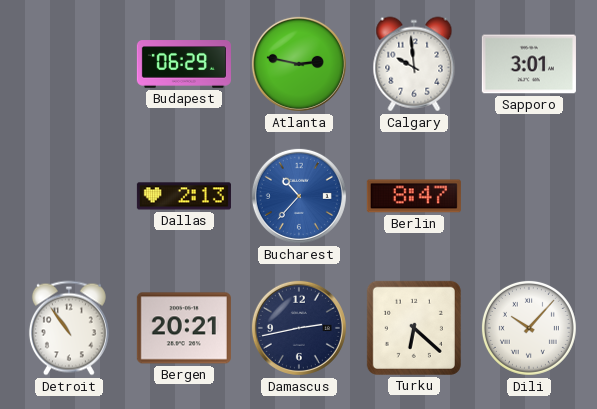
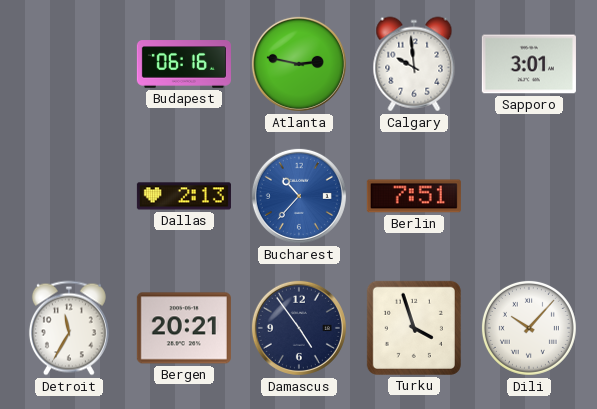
Budapest: 06:29 -> 06:16
Berlin: 8:47 -> 7:51
Detroit: 10:54 -> 11:35
Damascus: 2:43 -> 4:54
Turku: 6:22 -> 3:57
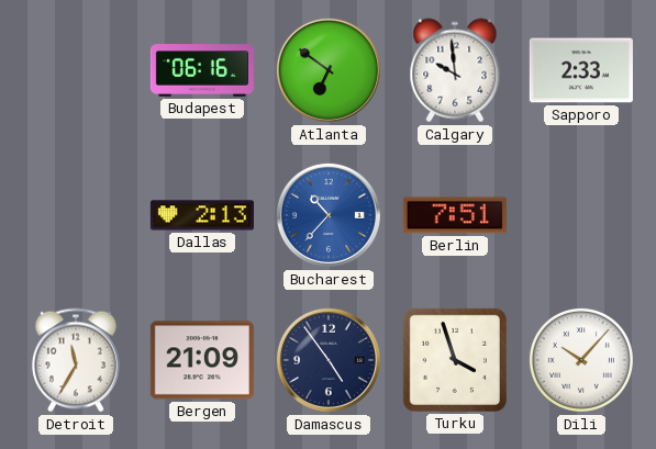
Atlanta: 2:47 -> 6:51
Sapporo: 3:01 -> 2:33
Bergen: 20:21 -> 21:09
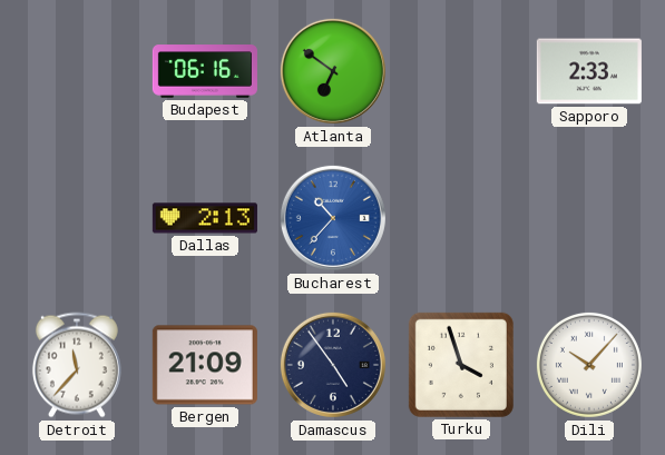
Calgary: 9:59 -> none
Berlin: 7:51 -> none
Detroit: 11:35 -> 11:37
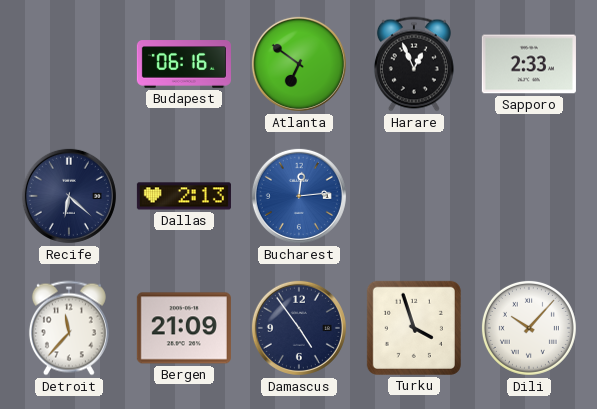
Harare: none -> 12:56
Recife: none -> 6:22
Bucharest: 10:37 -> 12:14
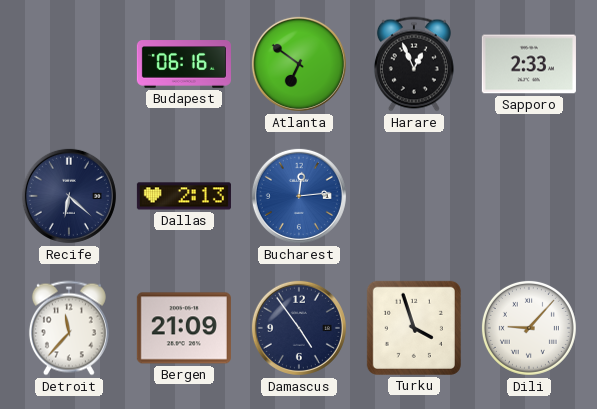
Dili: 10:07 -> 9:07
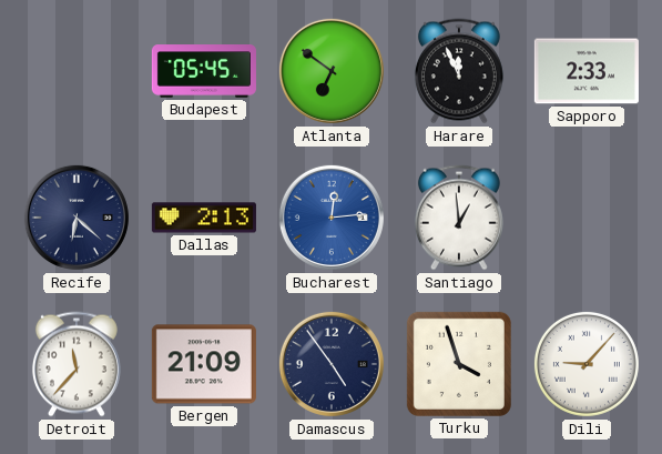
Budapest: 06:16 -> 05:45
Harare: 12:56 -> 11:56
Santiago: none -> 12:59
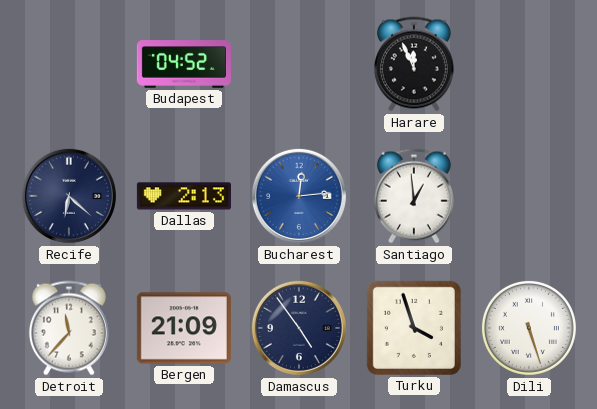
Budapest: 05:45 -> 04:52
Atlanta: 6:51 -> none
Sapporo: 2:33 -> none
Dili: 9:07 -> 5:27
